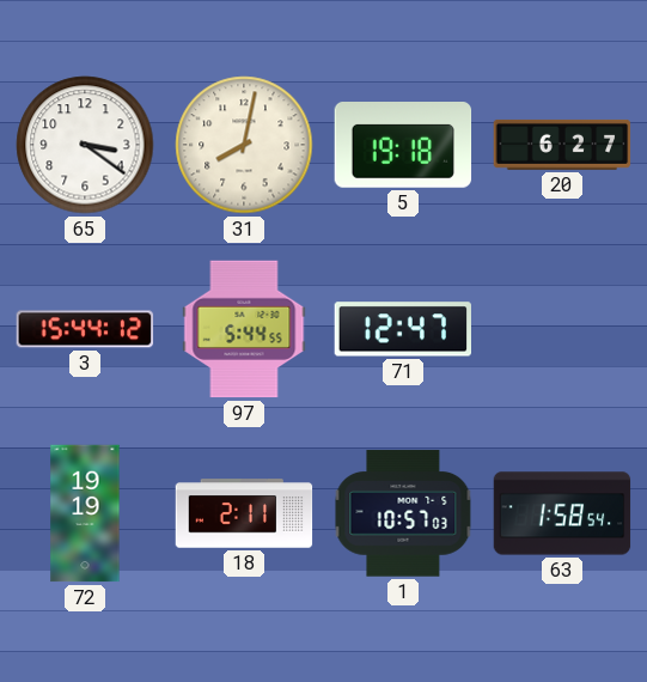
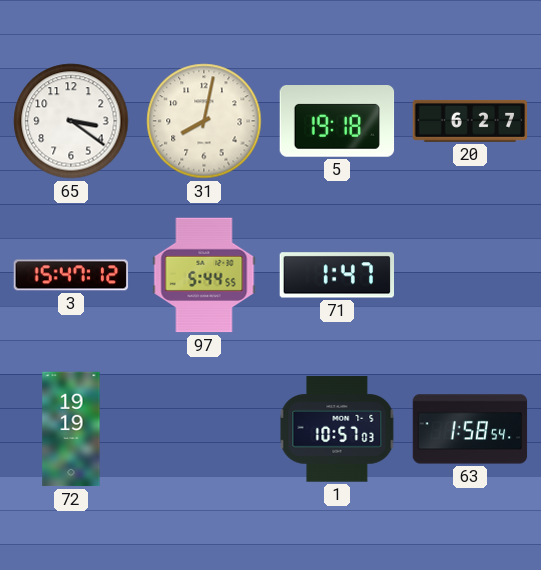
3: 15:44 -> 15:47
71: 12:47 -> 1:47
18: 2:11 -> none
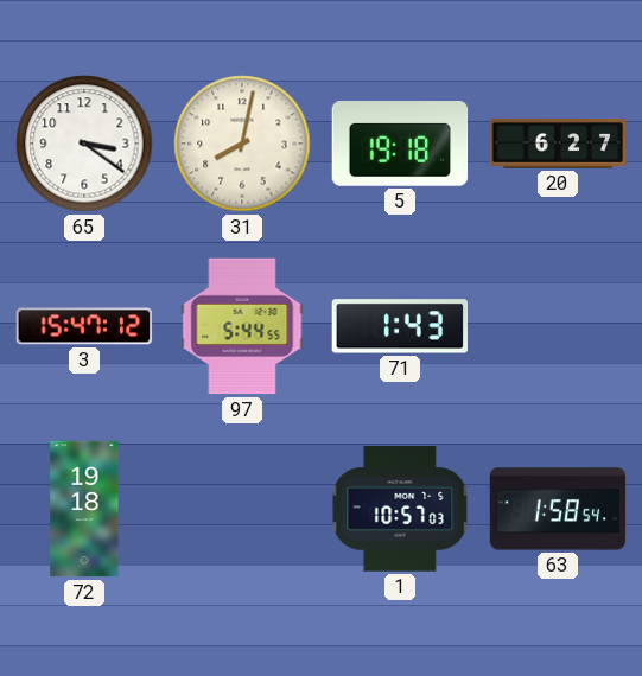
71: 1:47 -> 1:43
72: 19:19 -> 19:18
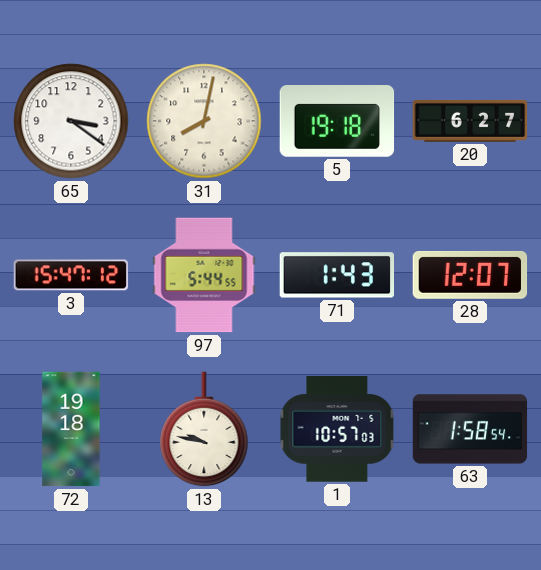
28: none -> 12:07
13: none -> 9:47
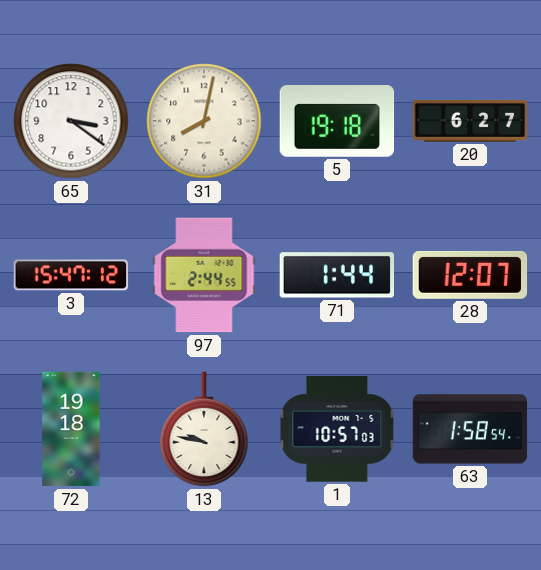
97: 5:44 -> 2:44
71: 1:43 -> 1:44
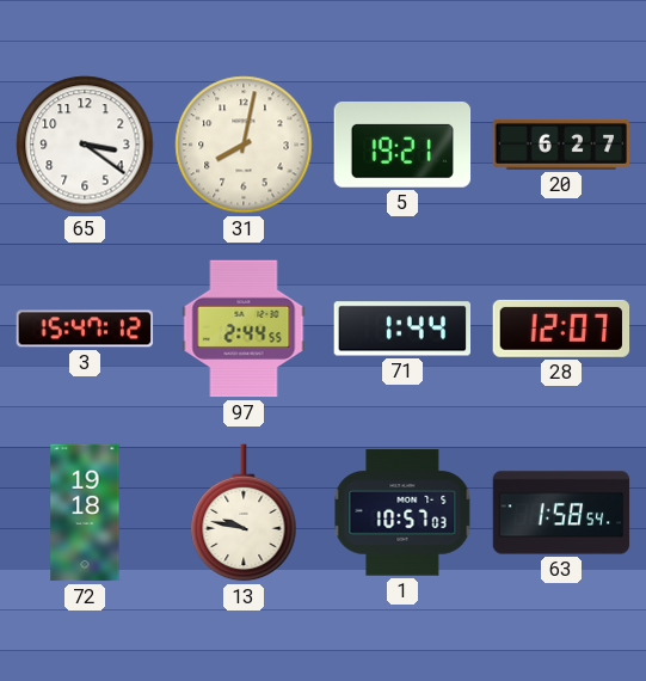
5: 19:18 -> 19:21
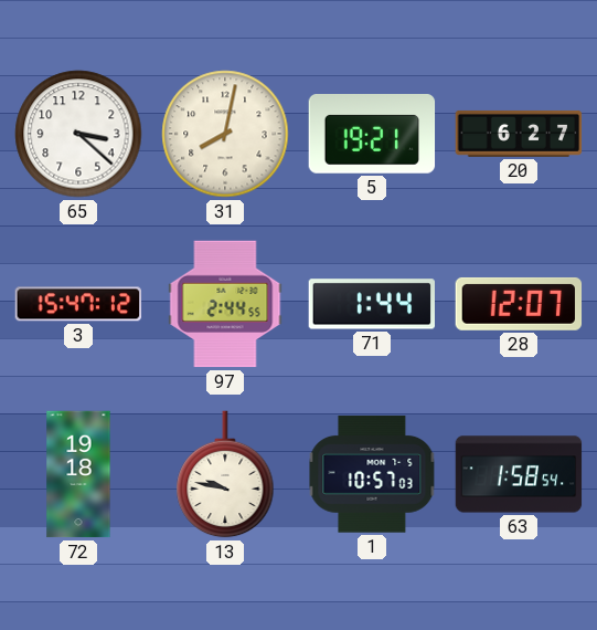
65: 3:21 -> 3:22
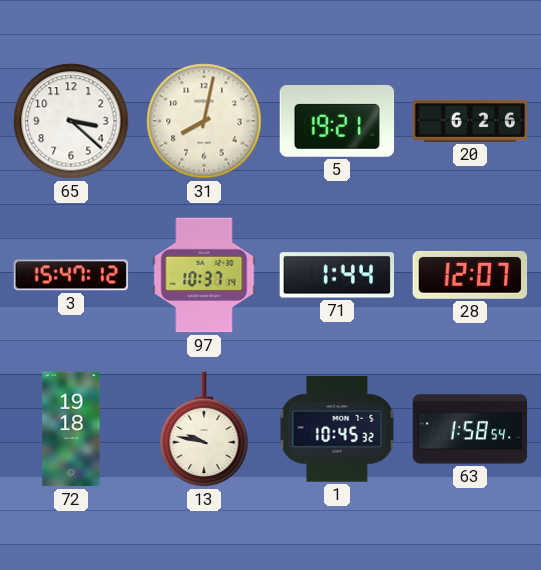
20: 6:27 -> 6:26
97: 2:44 -> 10:37
1: 10:57 -> 10:45
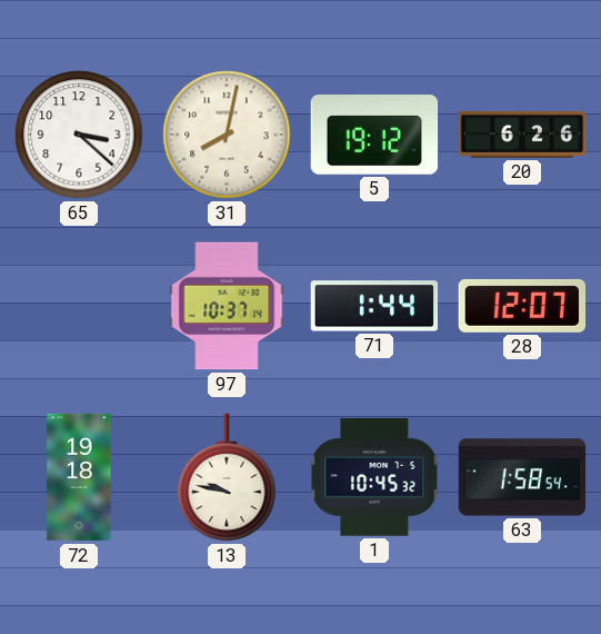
5: 19:21 -> 19:12
3: 15:47 -> none
